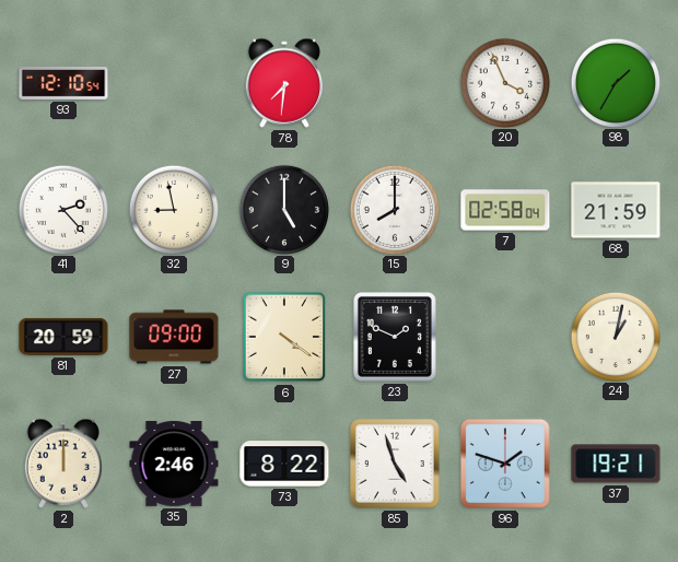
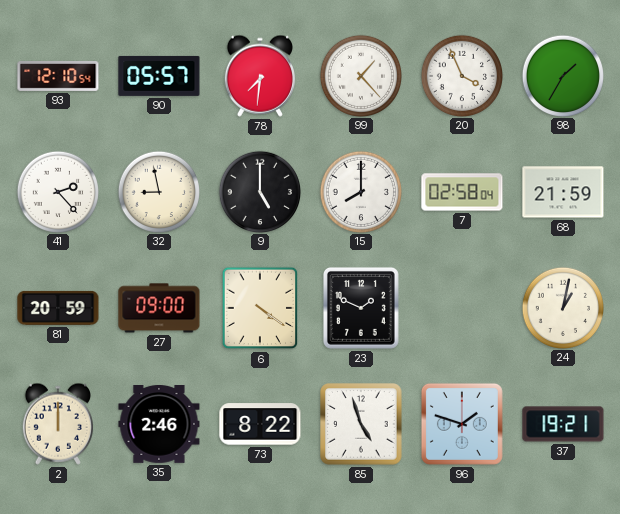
90: none -> 05:57
99: none -> 1:23
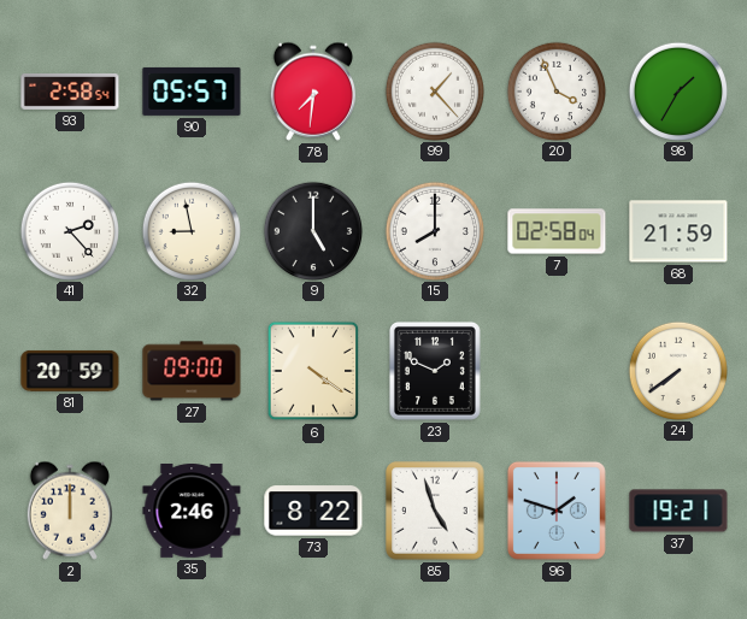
93: 12:10 -> 2:58
24: 1:02 -> 7:39
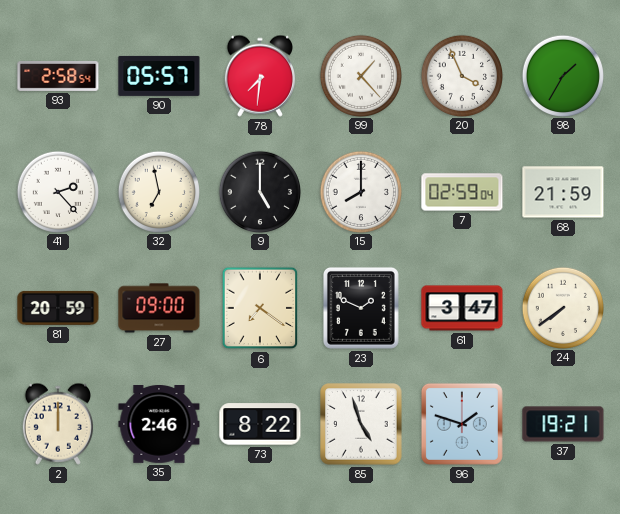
32: 8:58 -> 6:58
7: 02:58 -> 02:59
6: 4:21 -> 7:21
61: none -> 3:47
